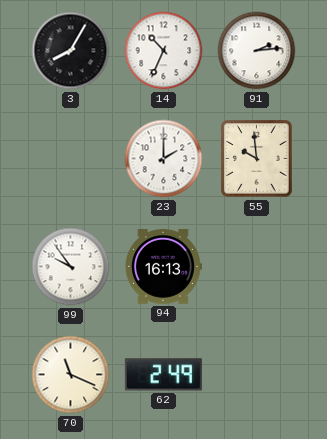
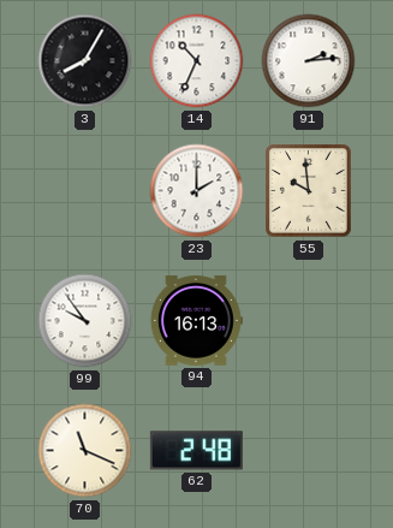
62: 2:49 -> 2:48
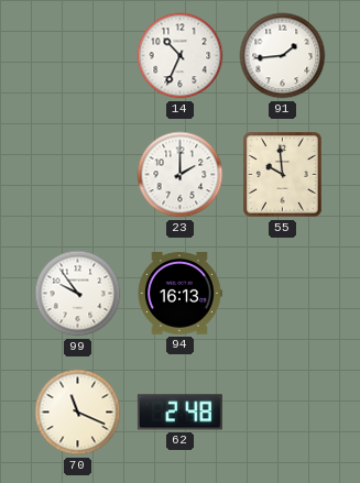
3: 8:05 -> none
91: 2:14 -> 1:44
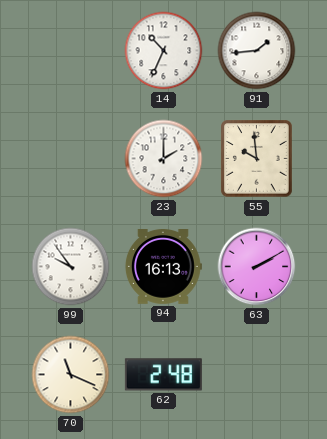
63: none -> 2:10
